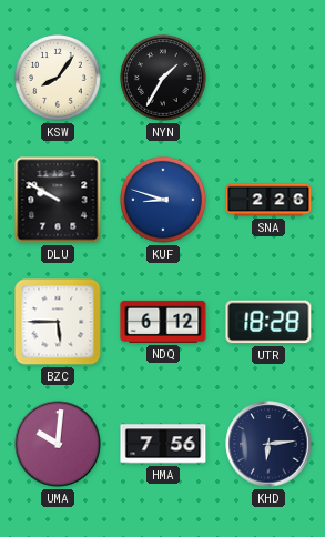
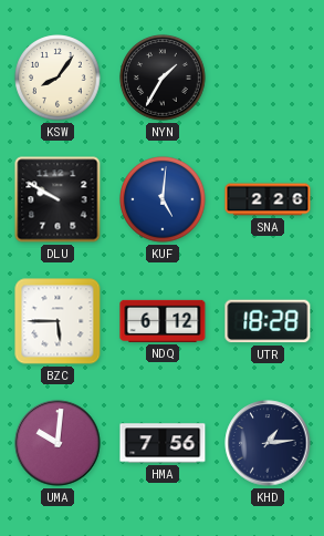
KUF: 8:48 -> 5:01
KHD: 6:14 -> 1:14
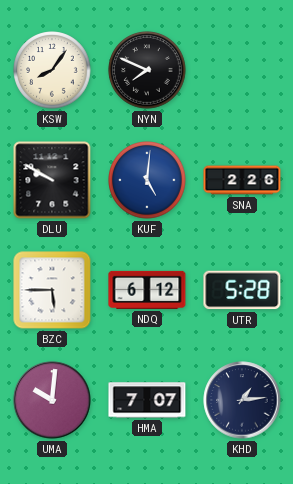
NYN: 1:35 -> 7:49
UTR: 18:28 -> 5:28
HMA: 7:56 -> 7:07
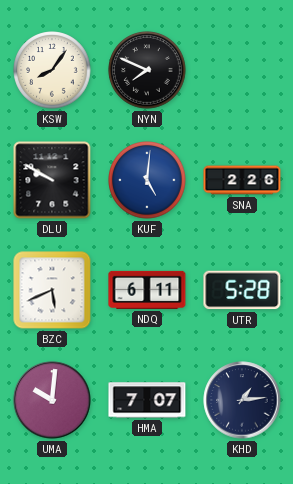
BZC: 5:45 -> 5:41
NDQ: 6:12 -> 6:11
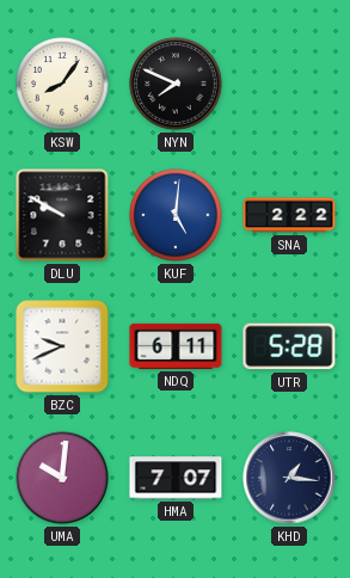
SNA: 2:26 -> 2:22
BZC: 5:41 -> 9:41
KHD: 1:14 -> 1:16
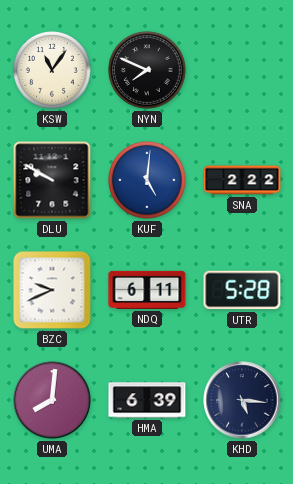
KSW: 8:06 -> 11:06
UMA: 10:01 -> 8:01
HMA: 7:07 -> 6:39
KHD: 1:16 -> 5:16
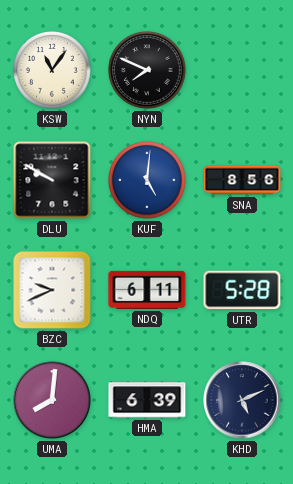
SNA: 2:22 -> 8:56
KHD: 5:16 -> 5:11
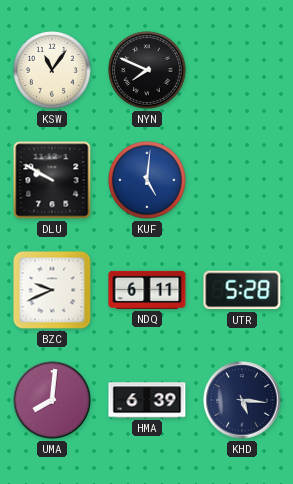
SNA: 8:56 -> none
KHD: 5:11 -> 5:16
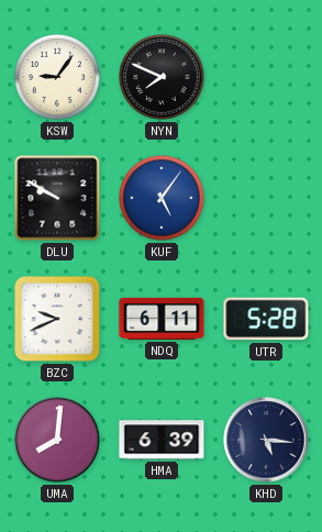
KSW: 11:06 -> 9:06
KUF: 5:01 -> 5:06
